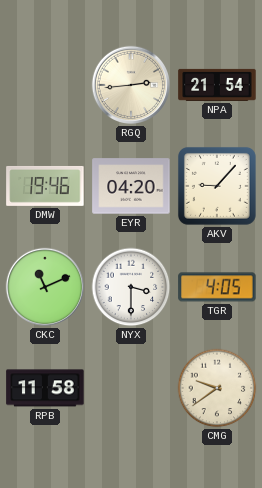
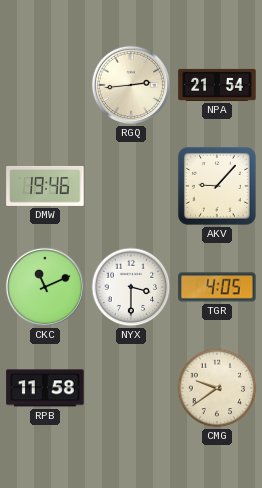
EYR: 04:20 -> none
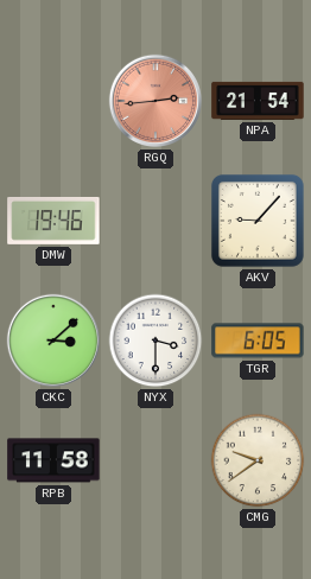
RGQ dial: cream -> salmon
CKC: 11:11 -> 3:08
TGR: 4:05 -> 6:05
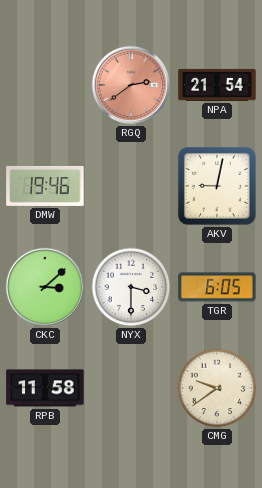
RGQ: 2:44 -> 2:39
AKV: 9:07 -> 9:02
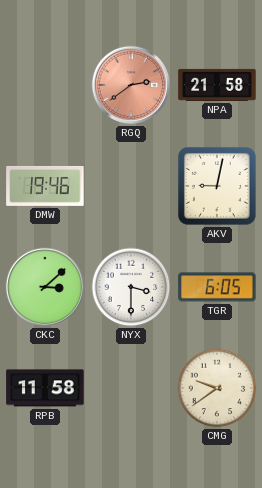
NPA: 21:54 -> 21:58
